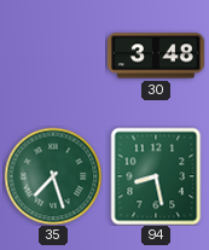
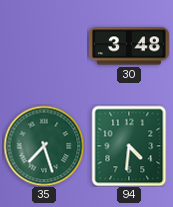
94: 8:28 -> 4:31
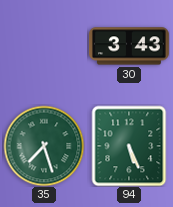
30: 3:48 -> 3:43
94: 4:31 -> 5:26
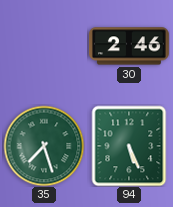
30: 3:43 -> 2:46
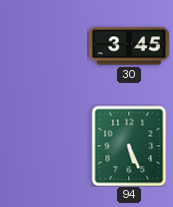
30: 2:46 -> 3:45
35: 7:27 -> none
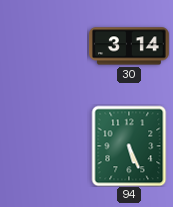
30: 3:45 -> 3:14
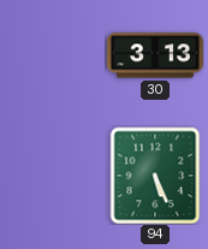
30: 3:14 -> 3:13
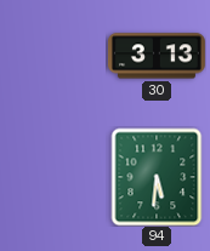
94: 5:26 -> 5:31
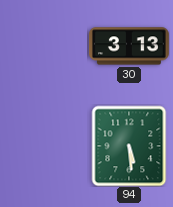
94: 5:31 -> 5:29
